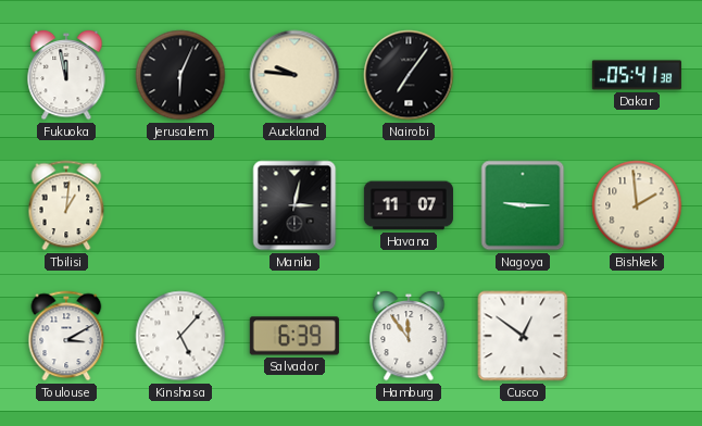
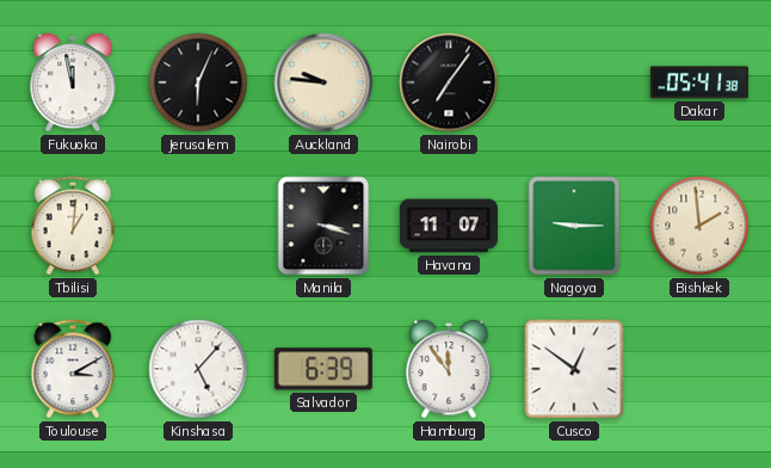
Manila: 3:02 -> 3:18
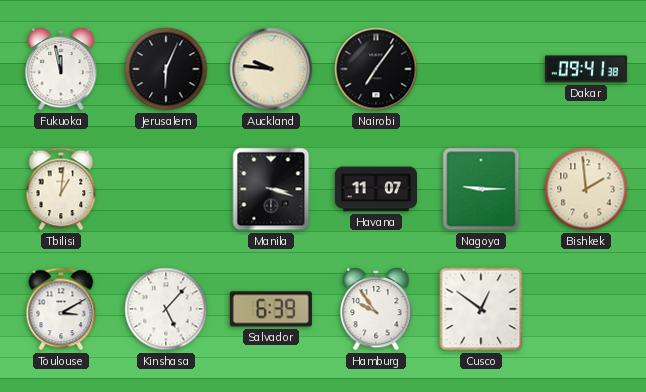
Dakar: 05:41 -> 09:41
Hamburg: 11:54 -> 9:54
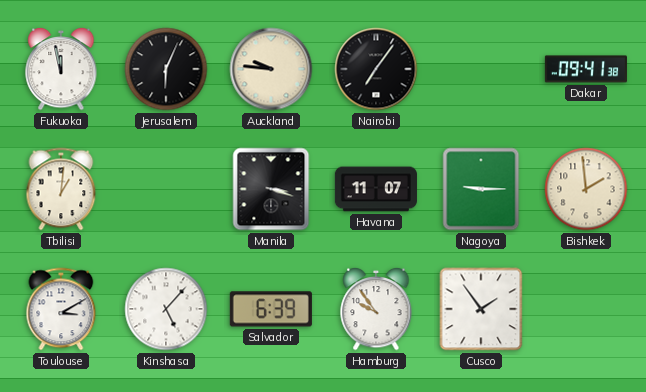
Cusco: 12:51 -> 1:54
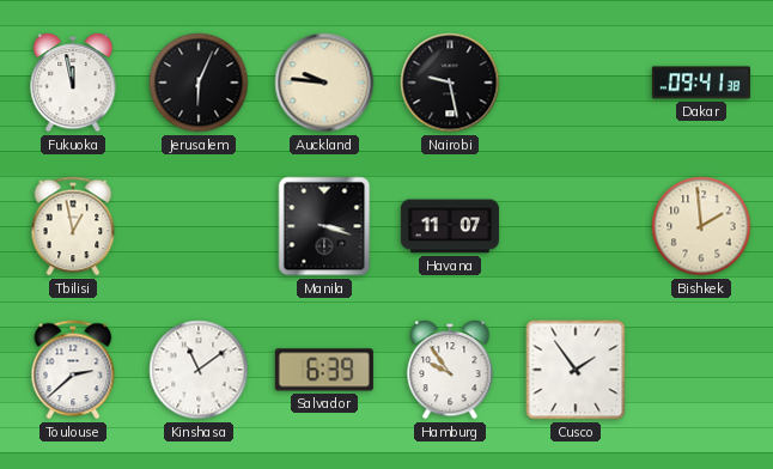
Nairobi: 7:06 -> 9:28
Tbilisi: 1:01 -> 12:58
Nagoya: 9:15 -> none
Toulouse: 3:10 -> 2:38
Kinshasa: 5:07 -> 11:09
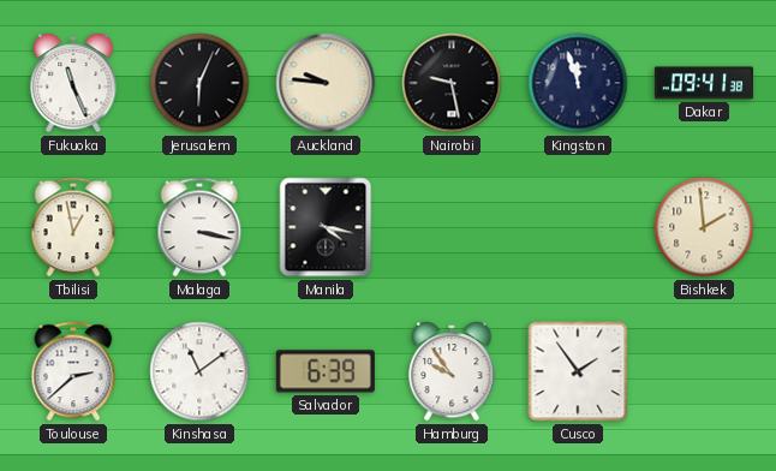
Fukuoka: 11:58 -> 11:26
Kingston: none -> 11:57
Malaga: none -> 3:17
Manila: 3:18 -> 4:17
Havana: 11:07 -> none
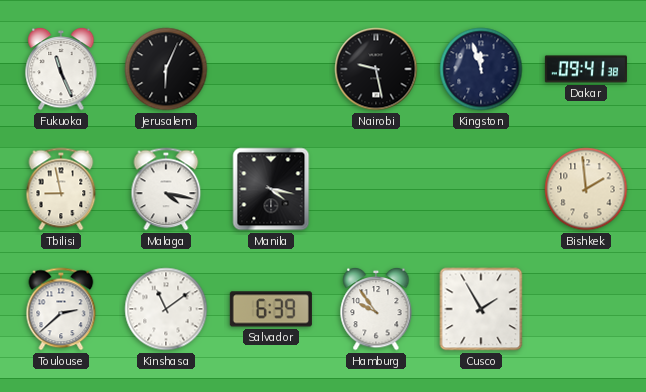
Auckland: 9:46 -> none
Tbilisi: 12:58 -> 8:58
Malaga: 3:17 -> 4:17
Cusco: 1:54 -> 1:55
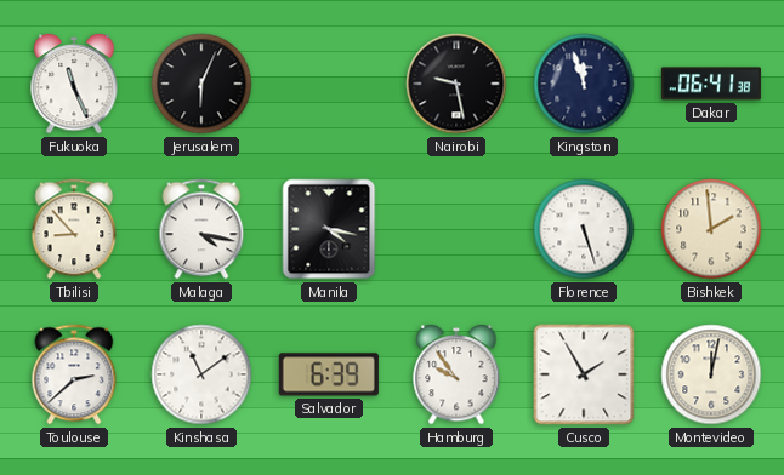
Dakar: 09:41 -> 06:41
Tbilisi: 8:58 -> 8:53
Florence: none -> 5:27
Montevideo: none -> 12:02
